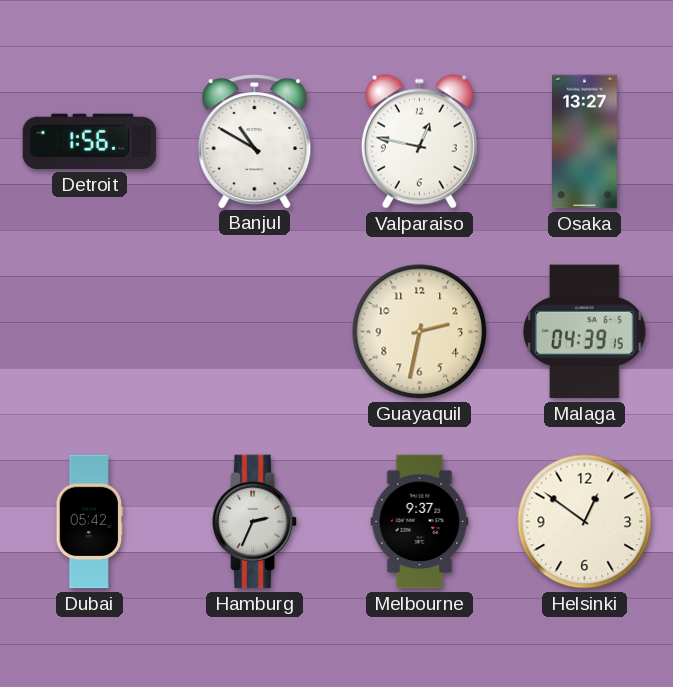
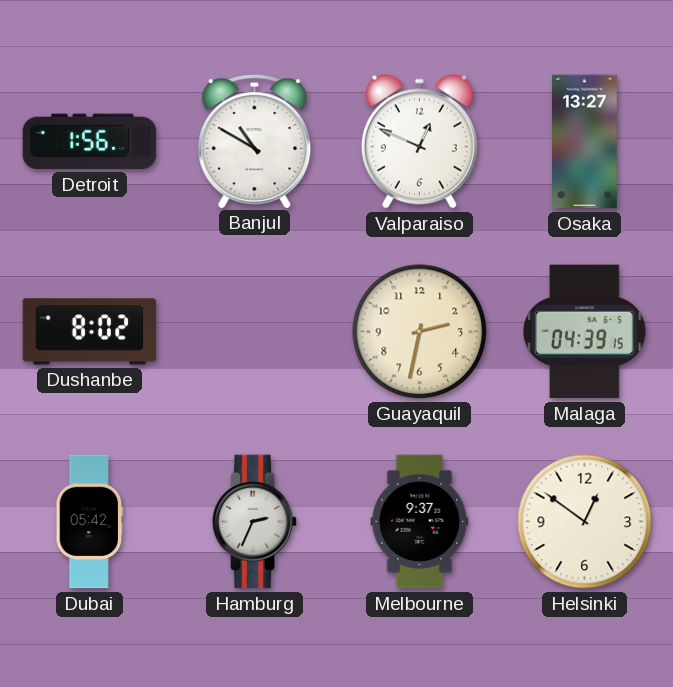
Valparaiso: 12:47 -> 12:49
Dushanbe: none -> 8:02
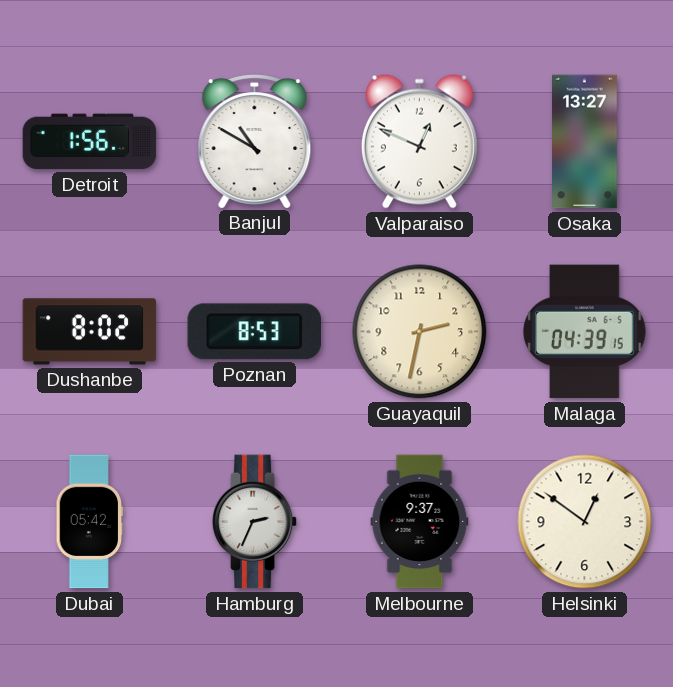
Poznan: none -> 8:53
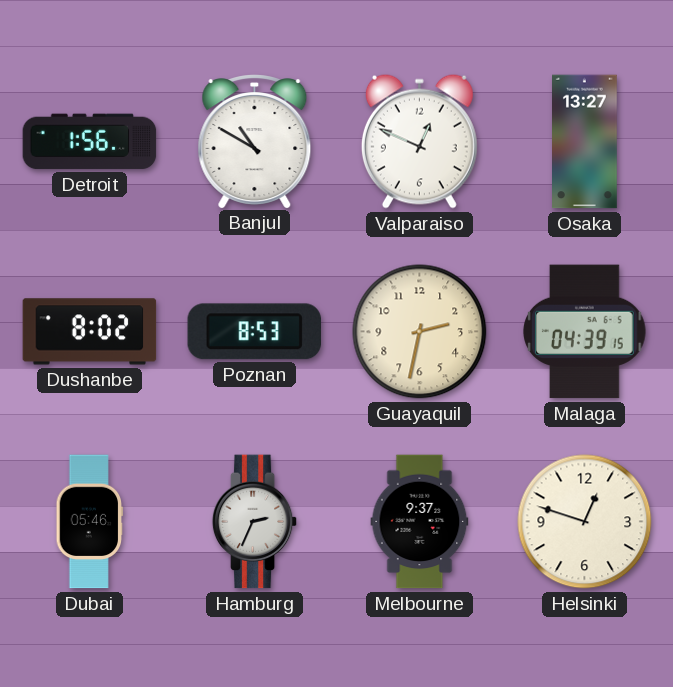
Dubai: 05:42 -> 05:46
Helsinki: 12:51 -> 12:48
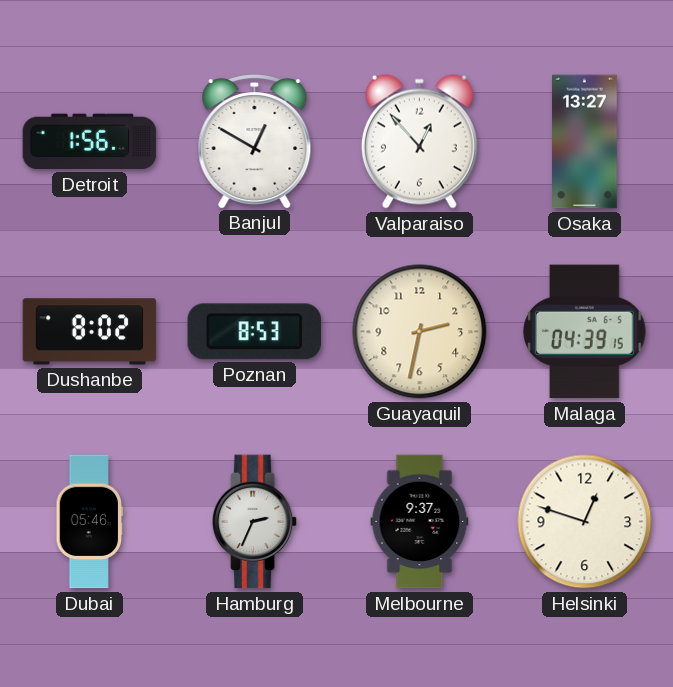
Banjul: 10:50 -> 12:50
Valparaiso: 12:49 -> 12:53
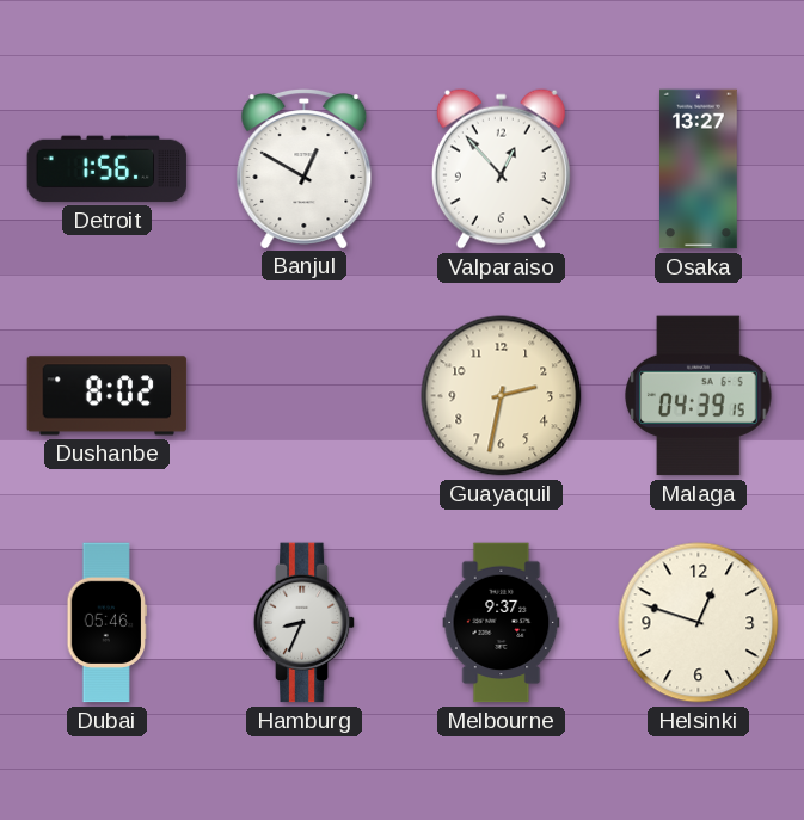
Poznan: 8:53 -> none
Hamburg: 2:34 -> 8:34
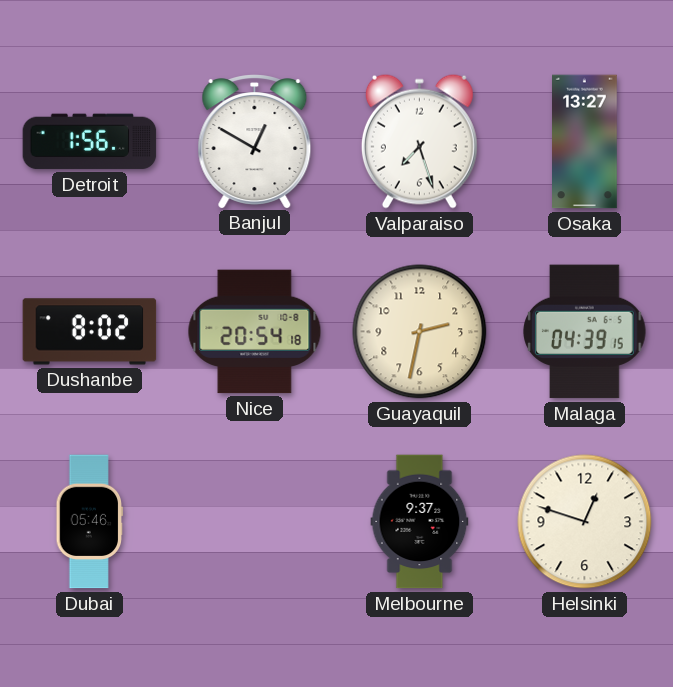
Valparaiso: 12:53 -> 7:27
Nice: none -> 20:54
Hamburg: 8:34 -> none
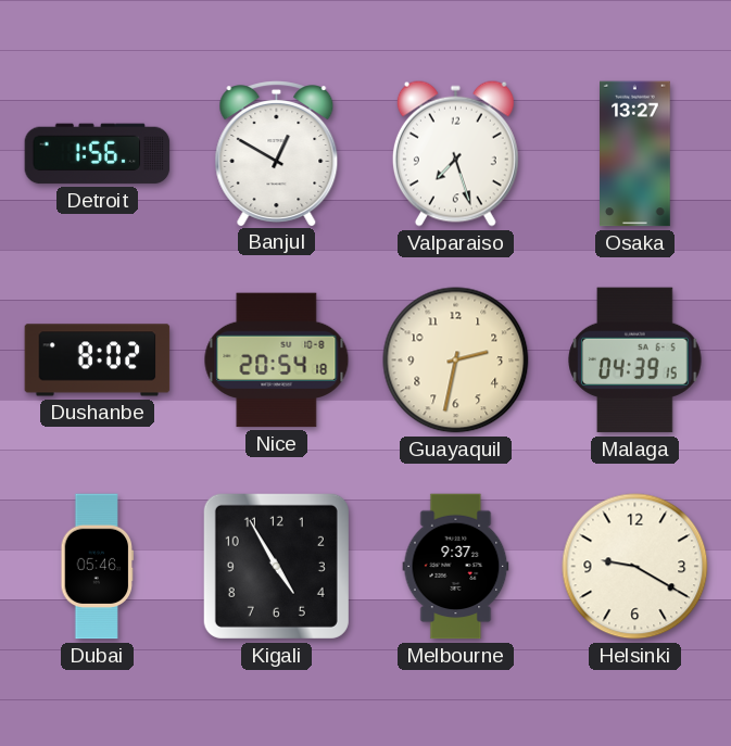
Kigali: none -> 4:55
Helsinki: 12:48 -> 9:20
